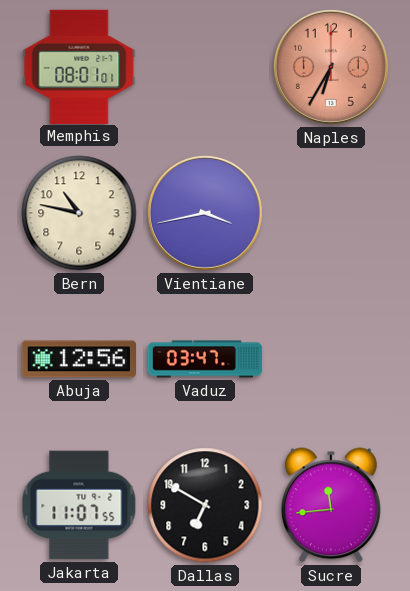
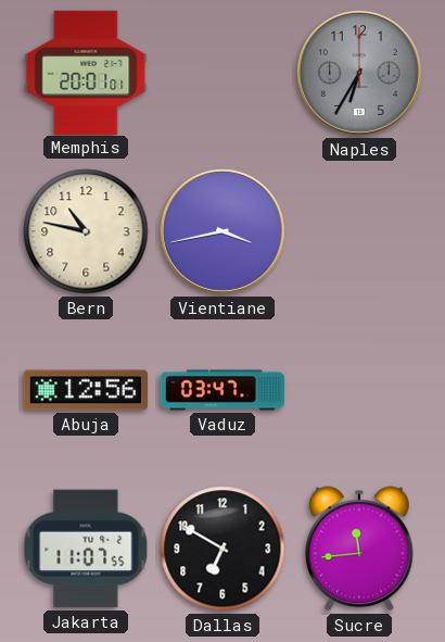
Memphis: 08:01 -> 20:01
Naples dial: salmon -> grey
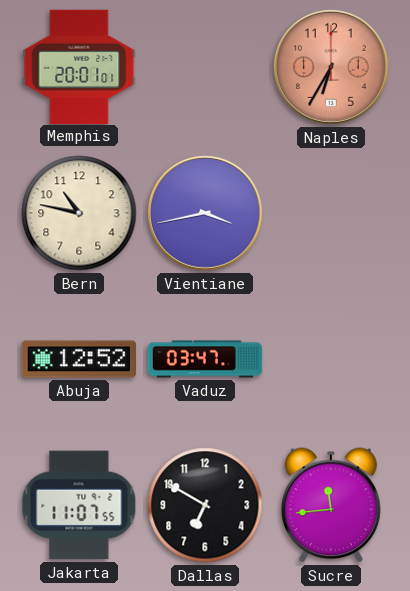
Naples dial: grey -> salmon
Abuja: 12:56 -> 12:52
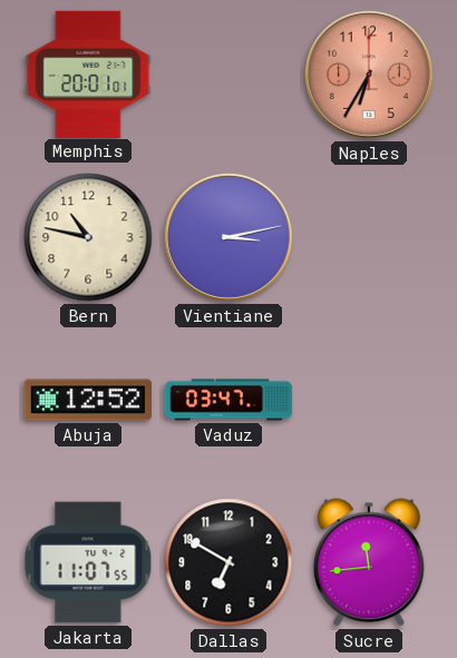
Vientiane: 3:43 -> 3:13
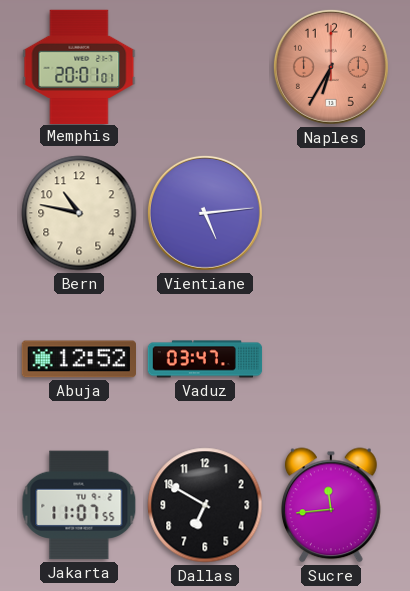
Vientiane: 3:13 -> 5:14
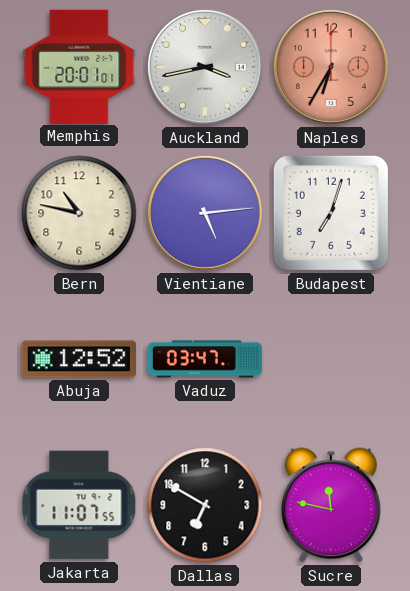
Auckland: none -> 3:43
Budapest: none -> 7:03
Sucre: 11:44 -> 11:47
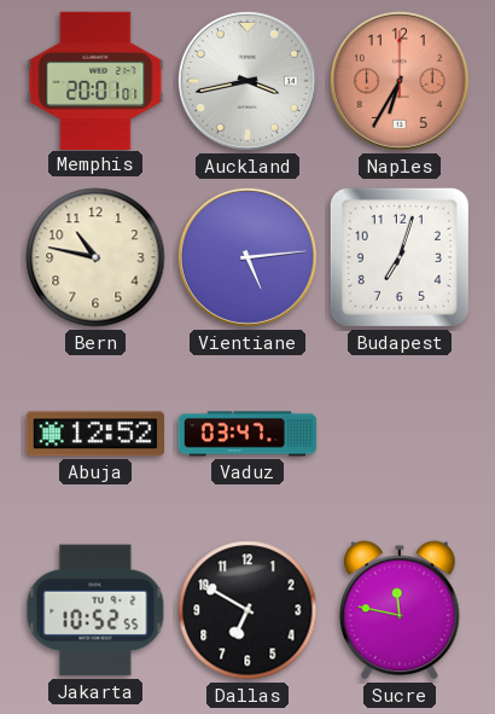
Jakarta: 11:07 -> 10:52
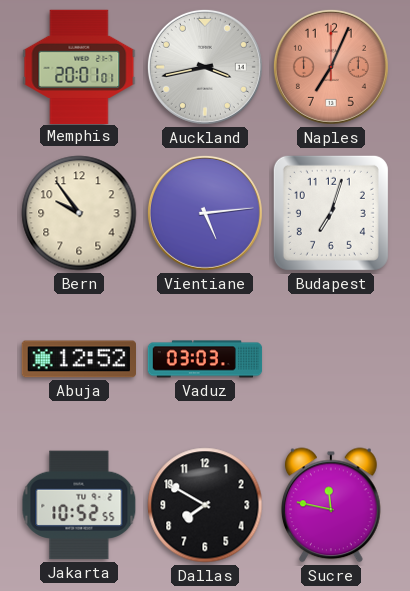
Naples: 6:35 -> 7:04
Bern: 10:47 -> 9:54
Vaduz: 03:47 -> 03:03
Dallas: 6:50 -> 7:50
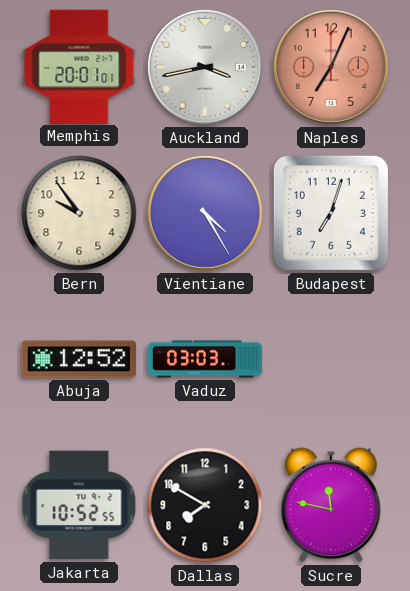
Vientiane: 5:14 -> 4:25
